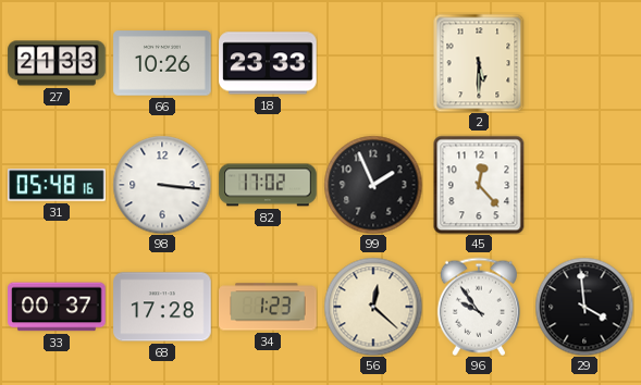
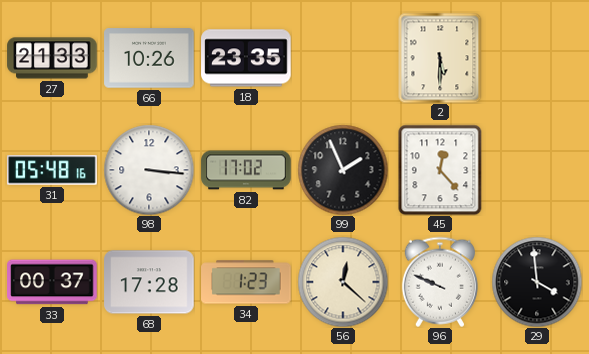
18: 23:33 -> 23:35
96: 9:54 -> 9:49
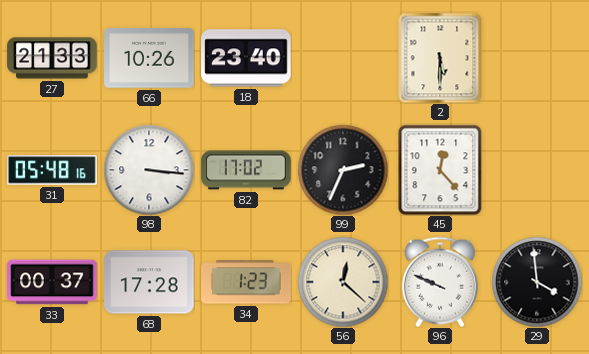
18: 23:35 -> 23:40
99: 1:56 -> 2:34
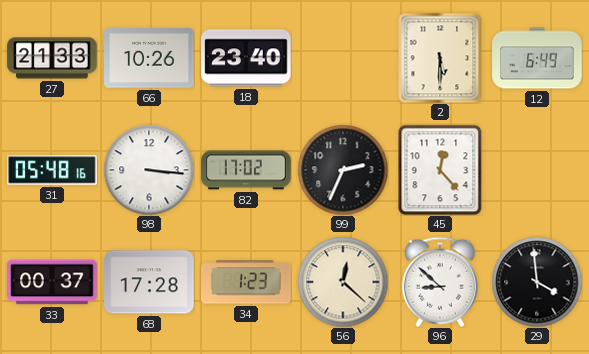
12: none -> 6:49
96: 9:49 -> 8:52
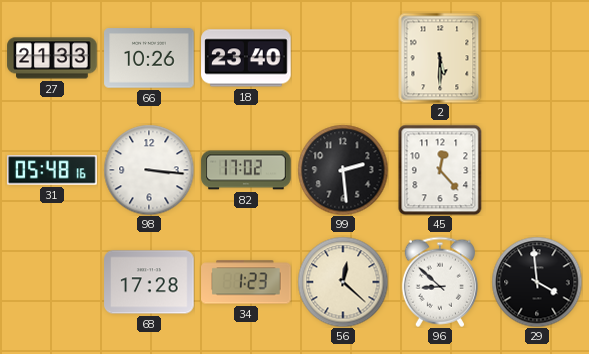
12: 6:49 -> none
99: 2:34 -> 2:29
33: 00:37 -> none
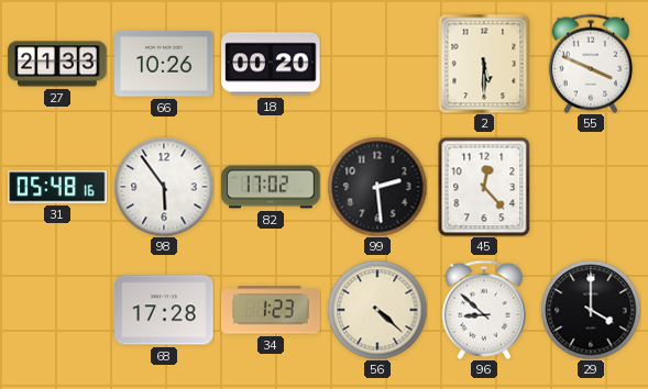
18: 23:40 -> 00:20
55: none -> 3:49
98: 3:16 -> 5:54
56: 12:22 -> 4:22
29: 3:59 -> 4:00
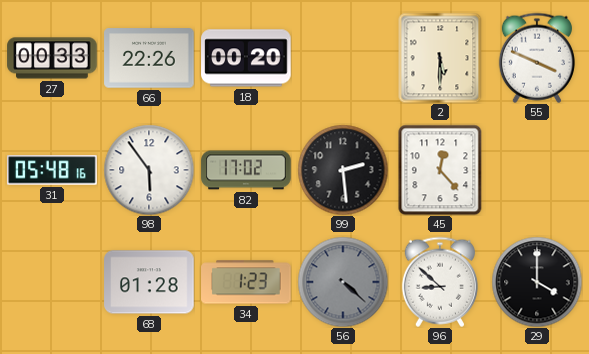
27: 21:33 -> 00:33
66: 10:26 -> 22:26
68: 17:28 -> 01:28
56 dial: cream -> grey
